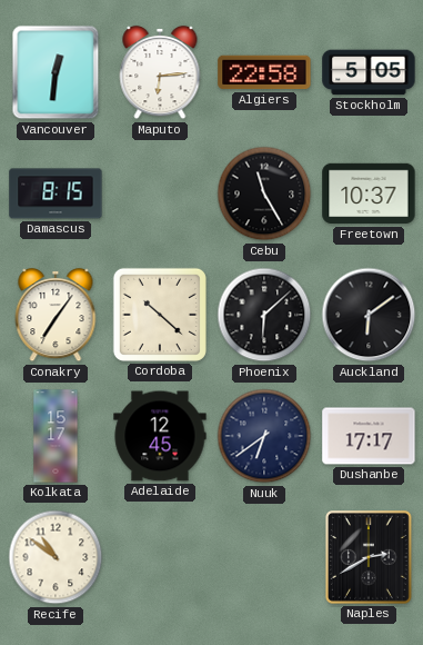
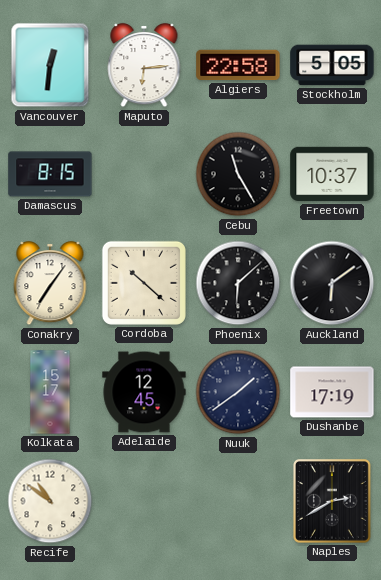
Nuuk: 6:39 -> 1:39
Dushanbe: 17:17 -> 17:19
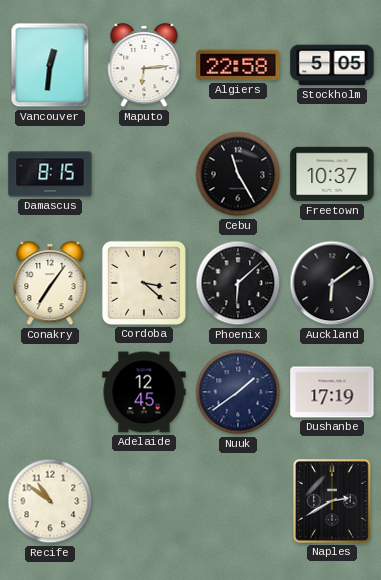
Cordoba: 10:22 -> 3:22
Kolkata: 15:17 -> none
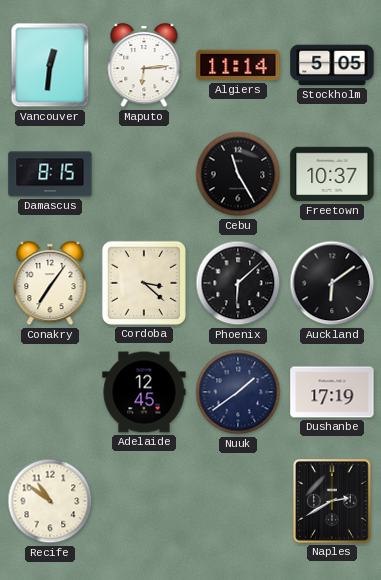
Algiers: 22:58 -> 11:14
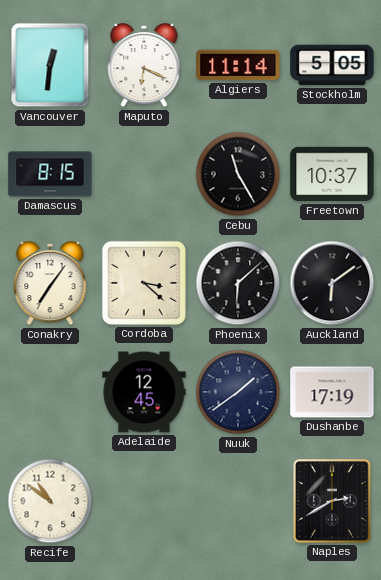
Maputo: 6:14 -> 6:19
